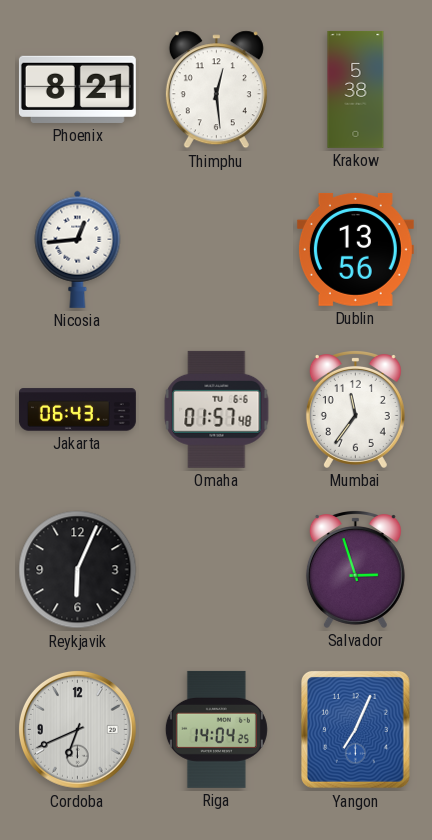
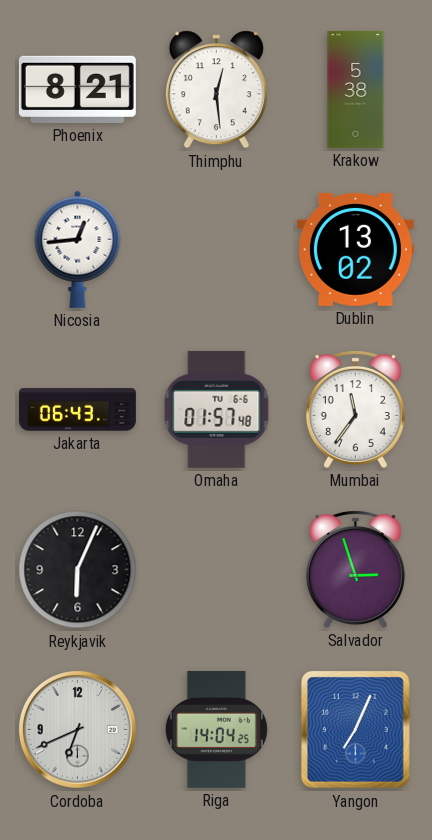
Dublin: 13:56 -> 13:02
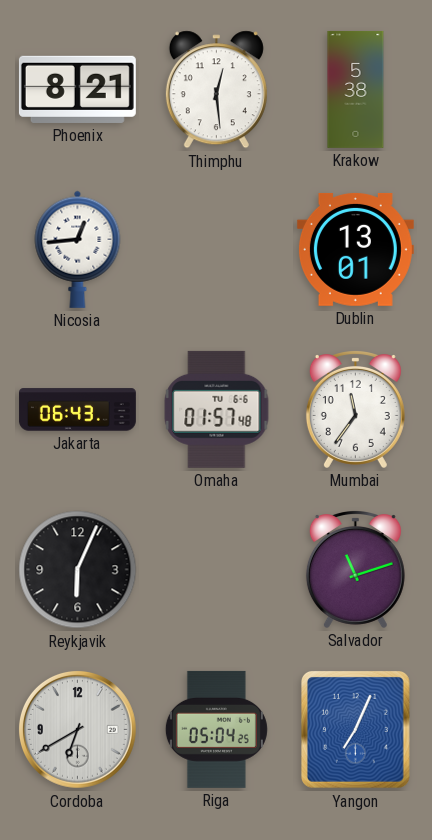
Dublin: 13:02 -> 13:01
Salvador: 2:57 -> 11:12
Cordoba: 6:41 -> 6:40
Riga: 14:04 -> 05:04
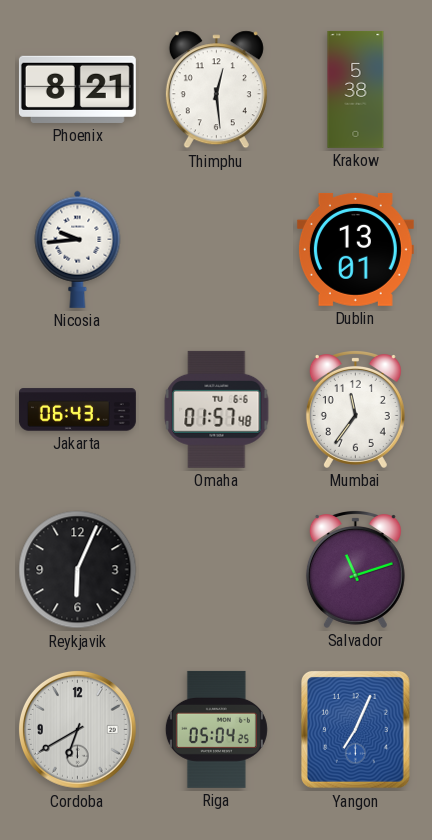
Nicosia: 12:44 -> 9:44
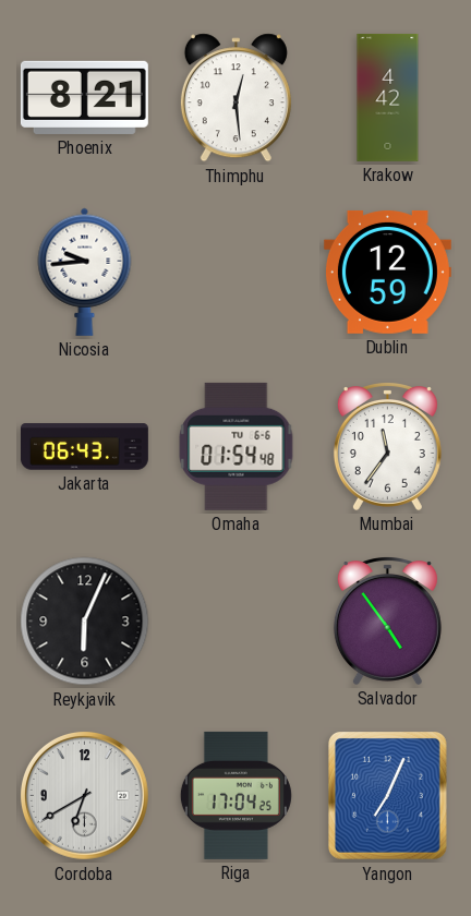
Krakow: 5:38 -> 4:42
Dublin: 13:01 -> 12:59
Omaha: 01:57 -> 01:54
Salvador: 11:12 -> 4:54
Riga: 05:04 -> 17:04
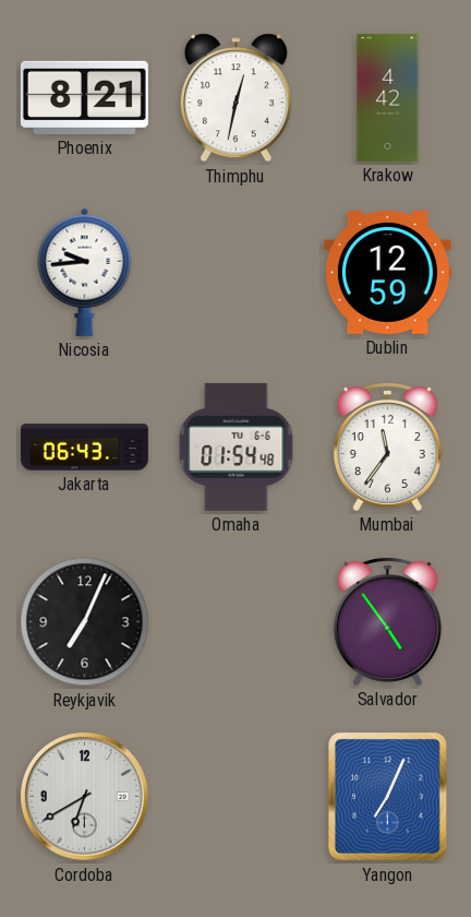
Thimphu: 12:29 -> 12:32
Reykjavik: 6:04 -> 7:04
Riga: 17:04 -> none
